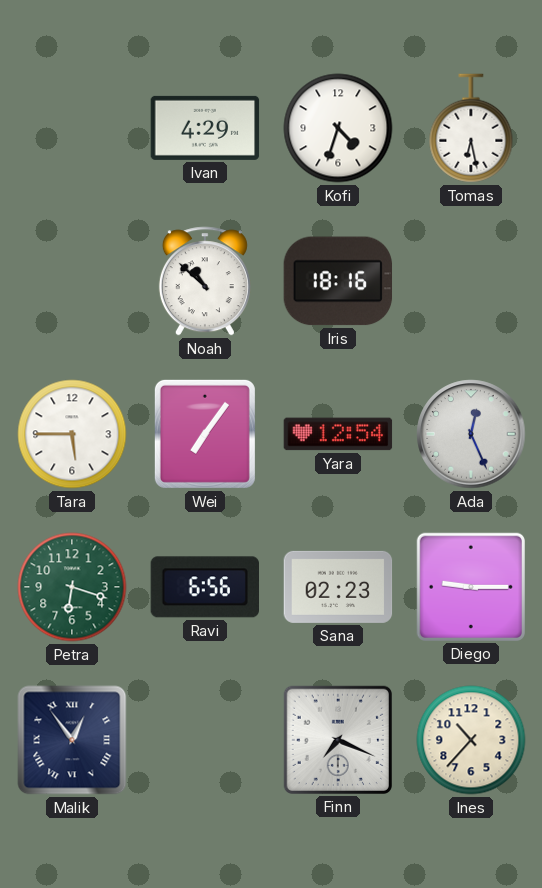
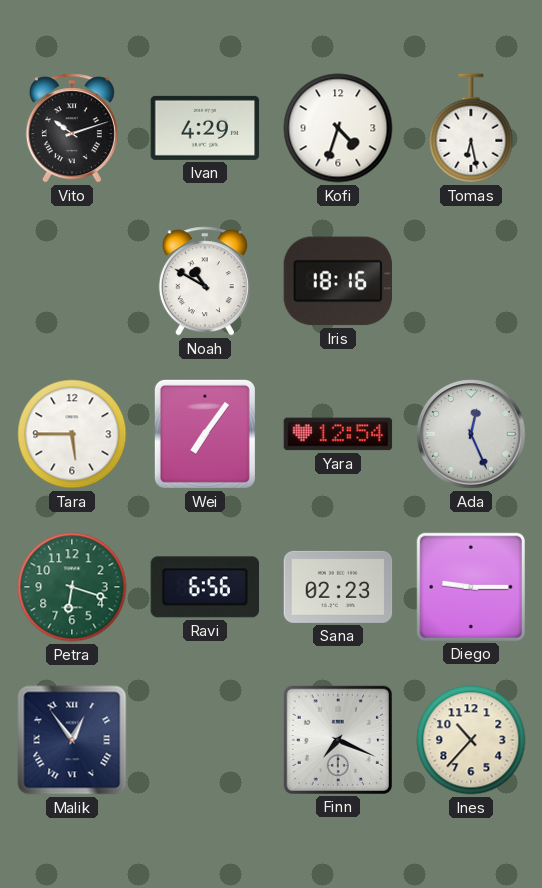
Vito: none -> 10:12
Noah: 10:52 -> 10:50
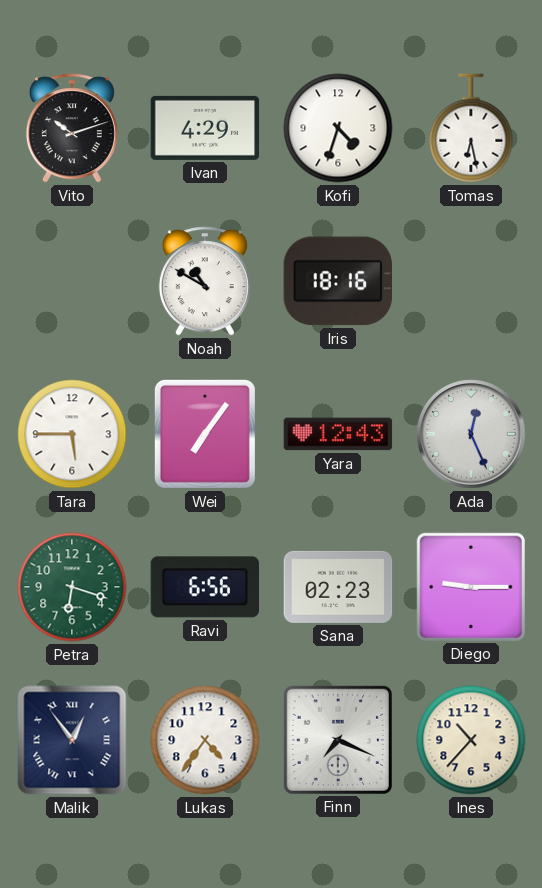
Yara: 12:54 -> 12:43
Lukas: none -> 4:36
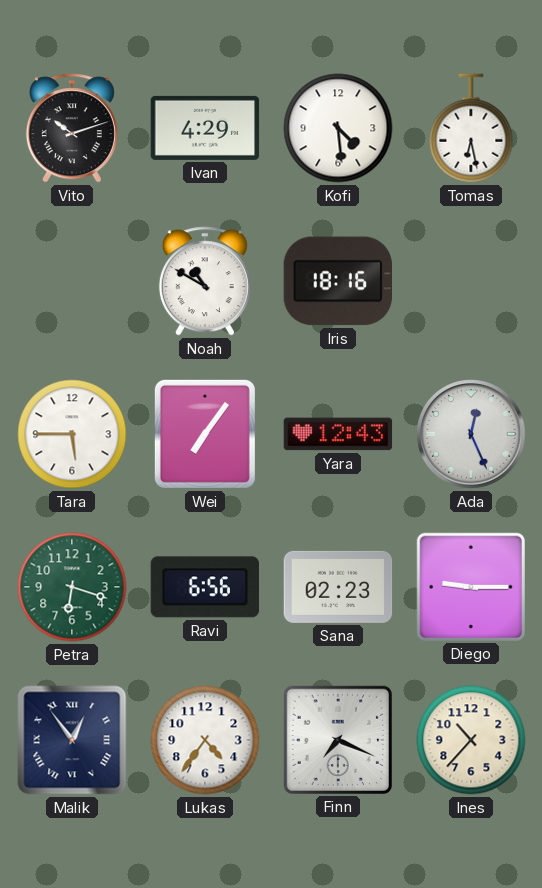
Kofi: 4:33 -> 4:29
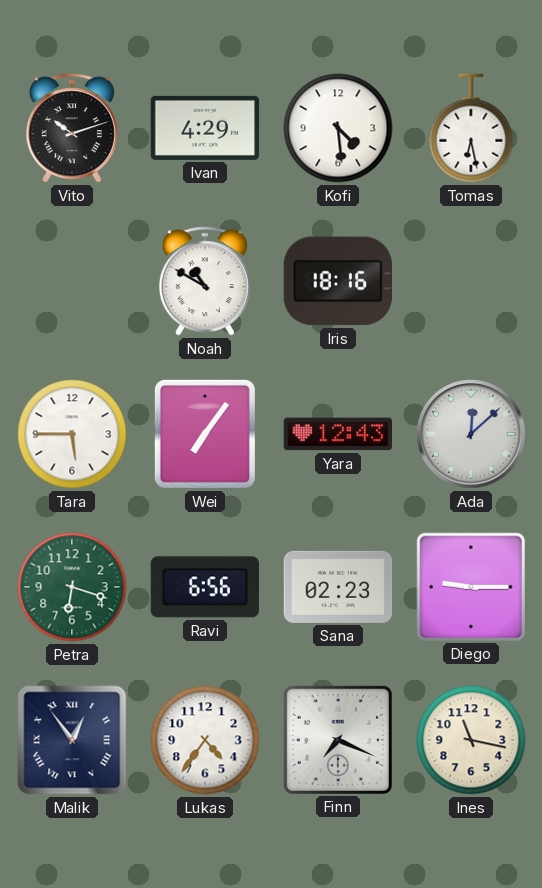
Ada: 12:26 -> 12:08
Ines: 10:37 -> 11:17
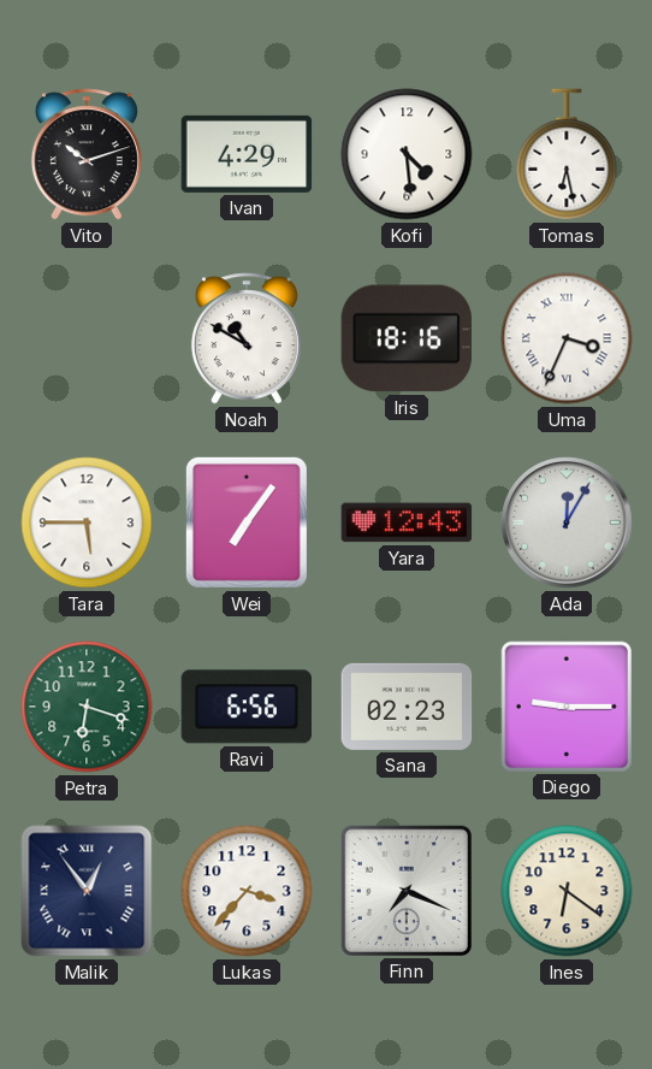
Uma: none -> 3:34
Ada: 12:08 -> 12:05
Lukas: 4:36 -> 3:37
Ines: 11:17 -> 6:21
